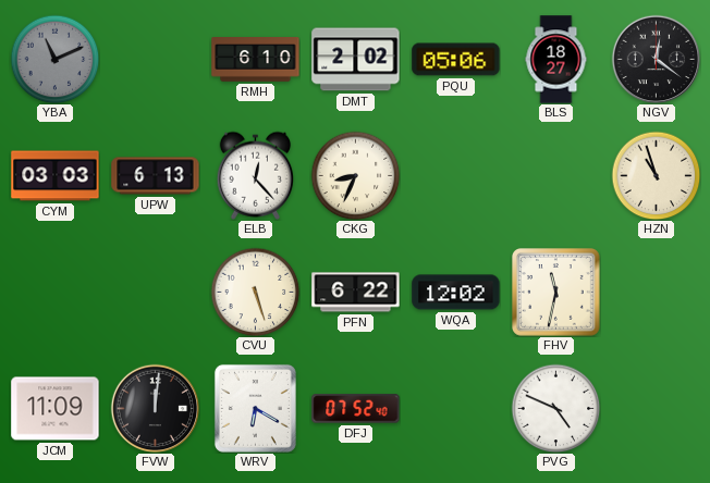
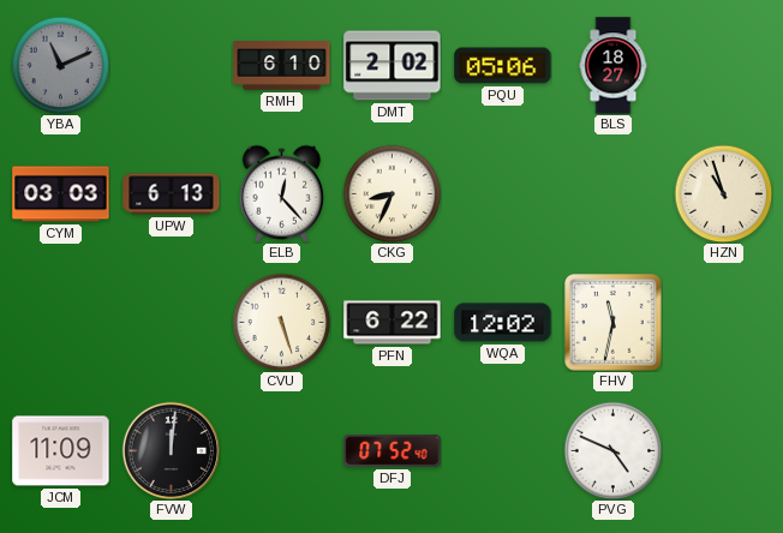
NGV: 12:21 -> none
WRV: 6:20 -> none
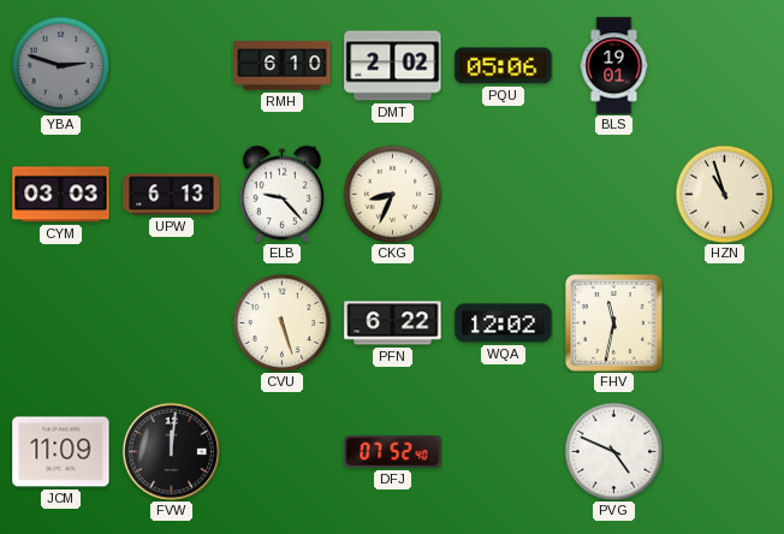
YBA: 11:11 -> 2:48
BLS: 18:27 -> 19:01
ELB: 12:23 -> 9:23
